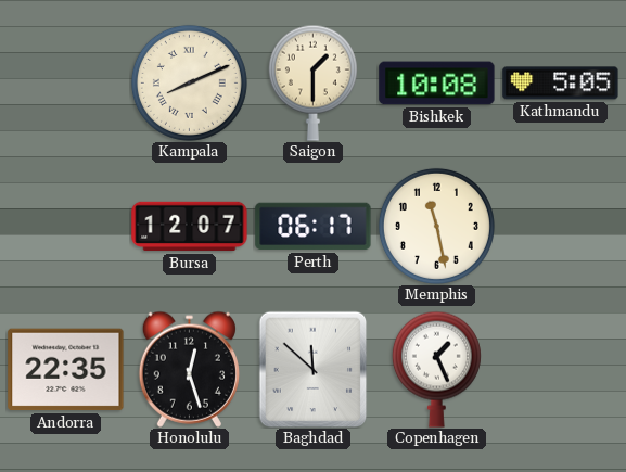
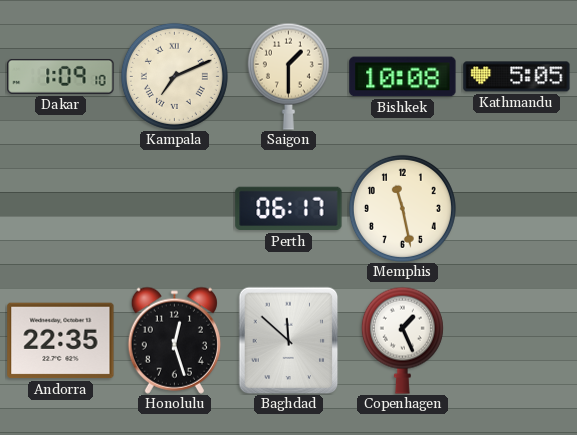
Dakar: none -> 1:09
Kampala: 8:11 -> 7:11
Bursa: 12:07 -> none
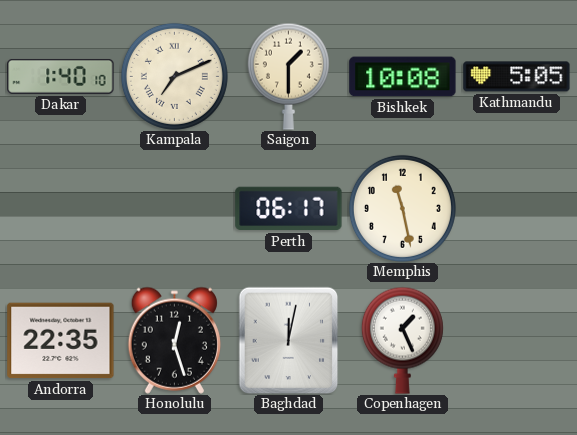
Dakar: 1:09 -> 1:40
Baghdad: 11:52 -> 12:02
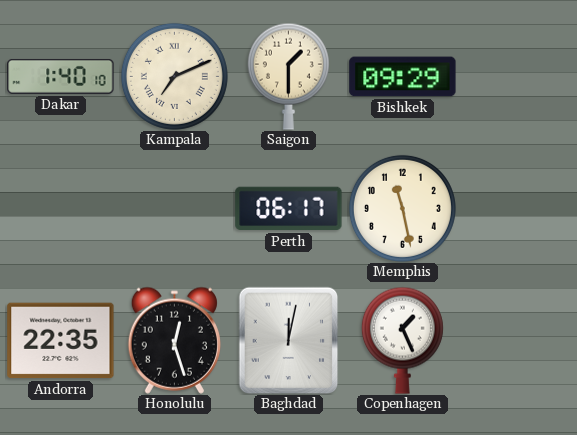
Bishkek: 10:08 -> 09:29
Kathmandu: 5:05 -> none
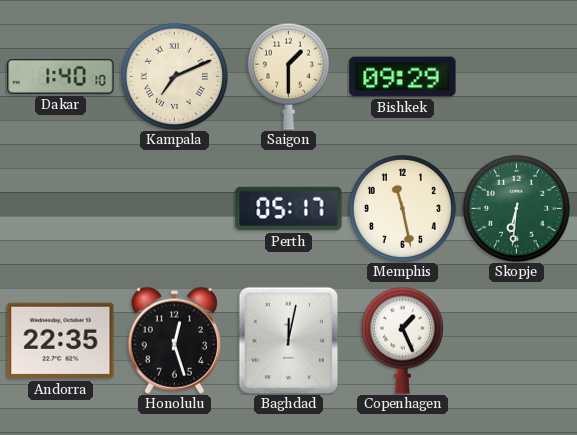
Perth: 06:17 -> 05:17
Skopje: none -> 6:31
